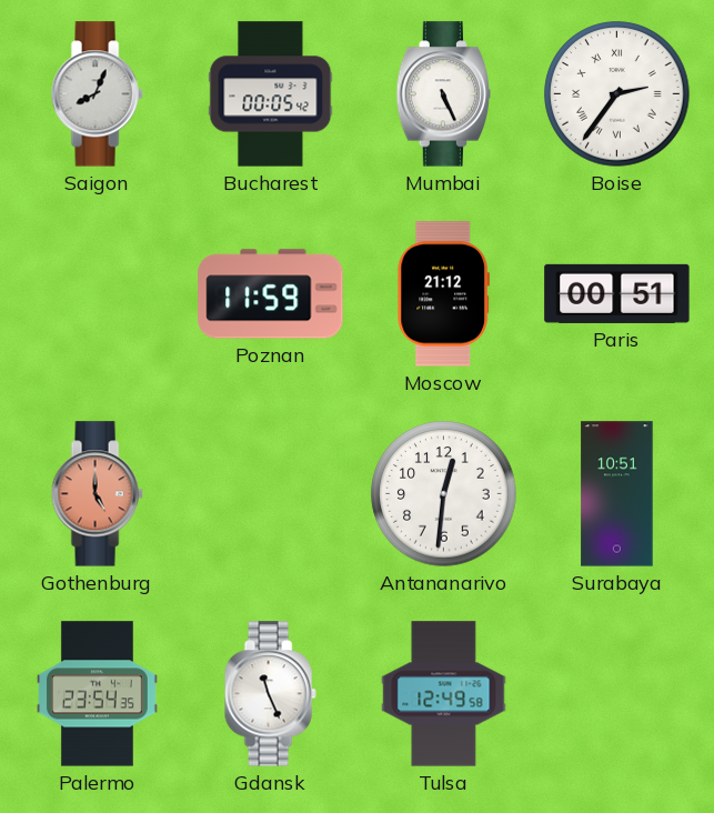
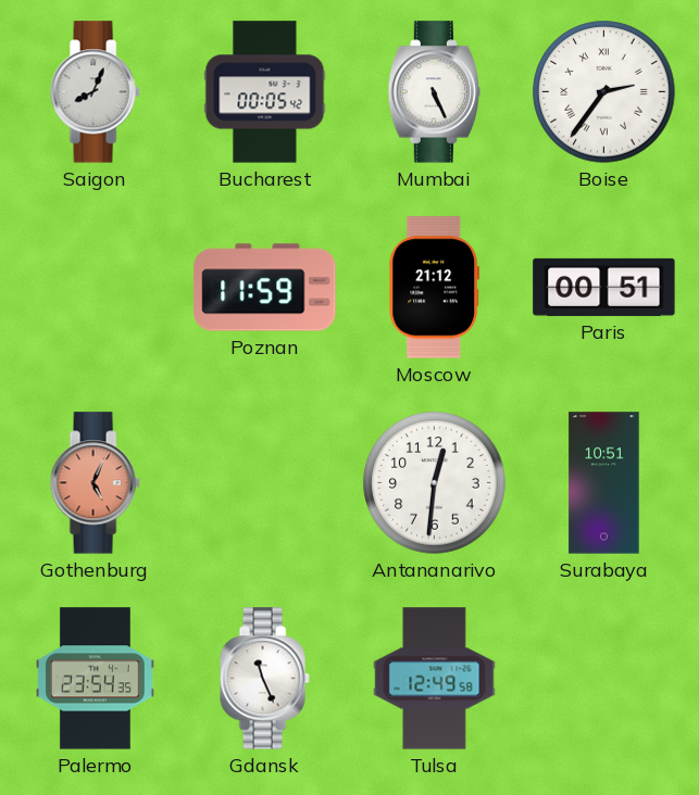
Gothenburg: 5:00 -> 5:04
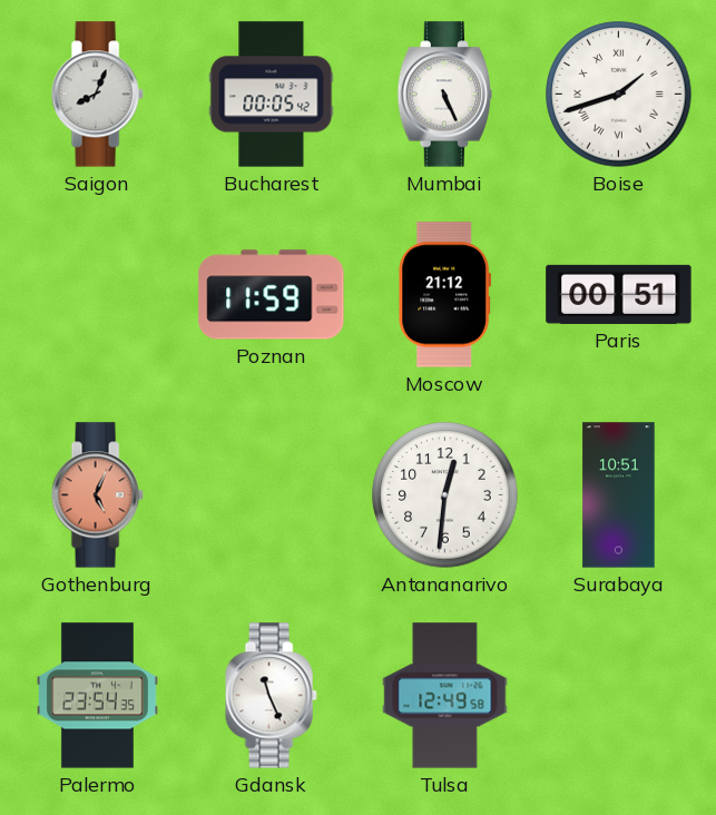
Boise: 2:36 -> 1:42
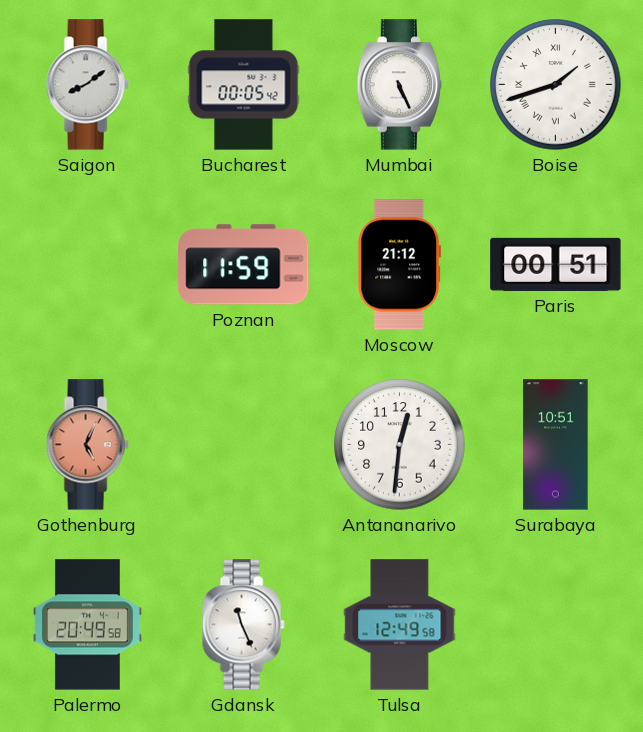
Saigon: 8:04 -> 8:09
Palermo: 23:54 -> 20:49
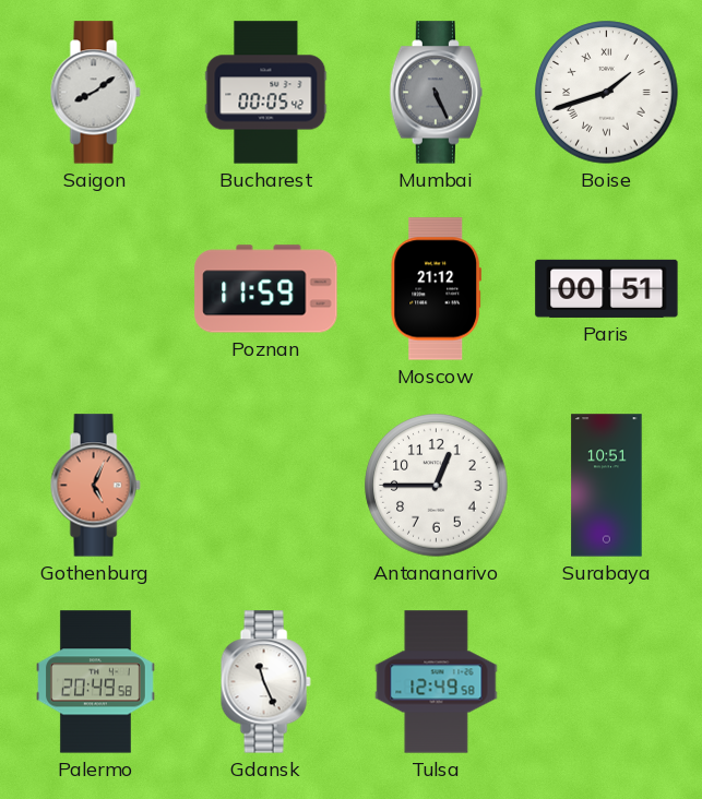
Mumbai dial: white -> grey
Antananarivo: 12:31 -> 12:45
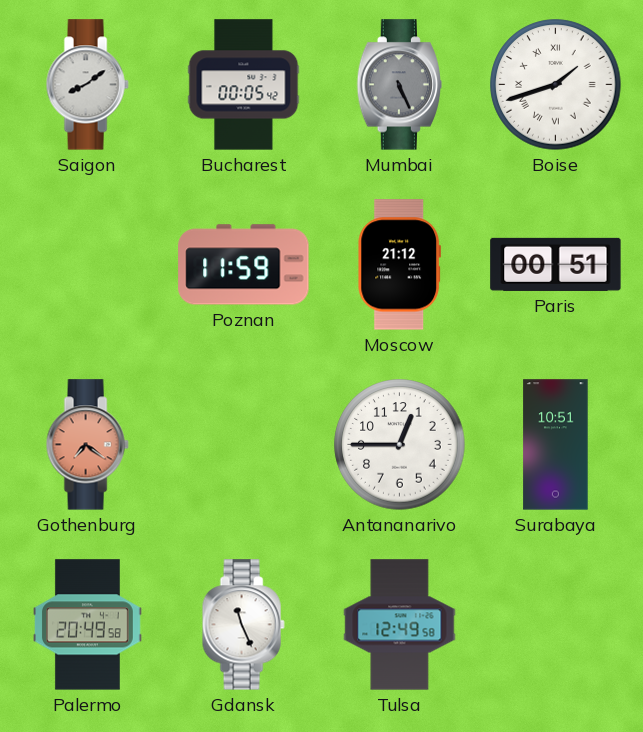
Gothenburg: 5:04 -> 7:21
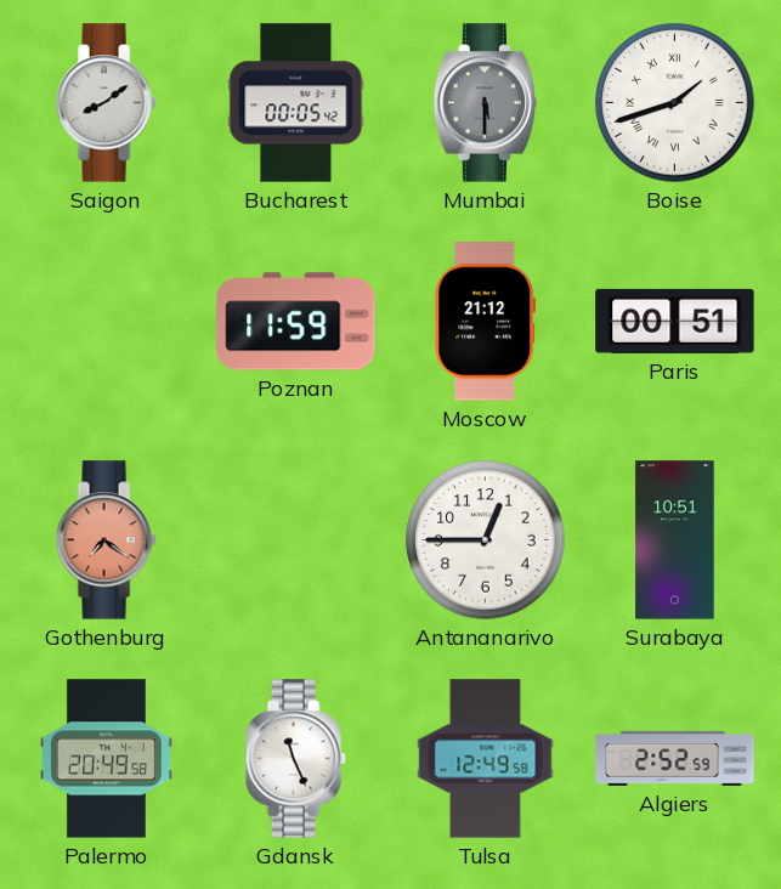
Mumbai: 5:26 -> 5:30
Algiers: none -> 2:52
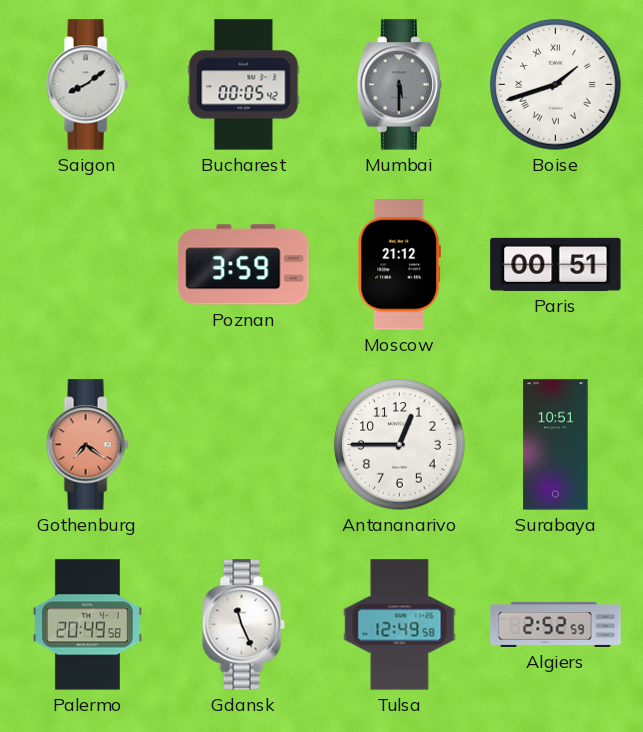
Poznan: 11:59 -> 3:59
